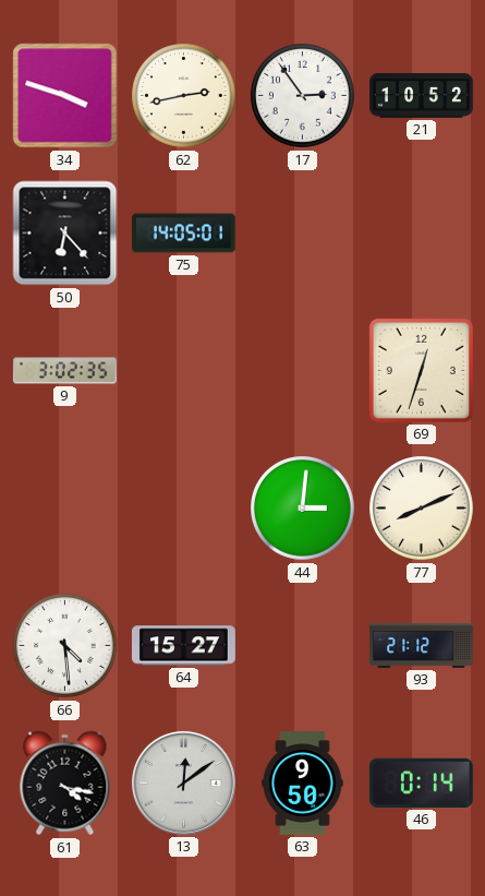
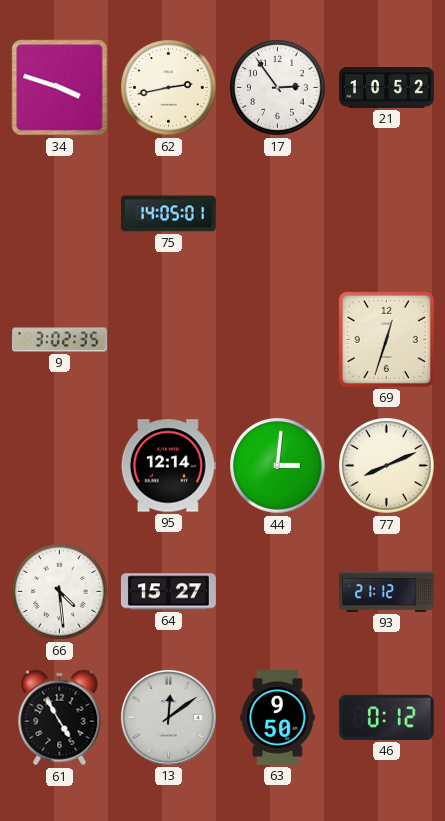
50: 6:23 -> none
95: none -> 12:14
61: 4:17 -> 4:55
46: 0:14 -> 0:12
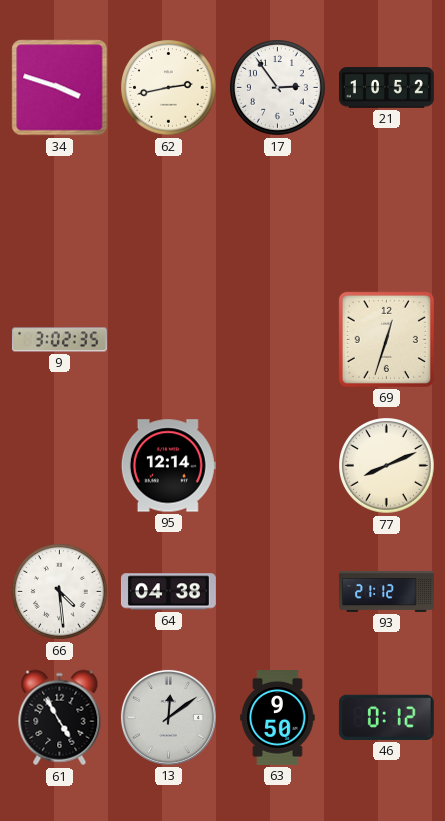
75: 14:05 -> none
44: 3:01 -> none
64: 15:27 -> 04:38
